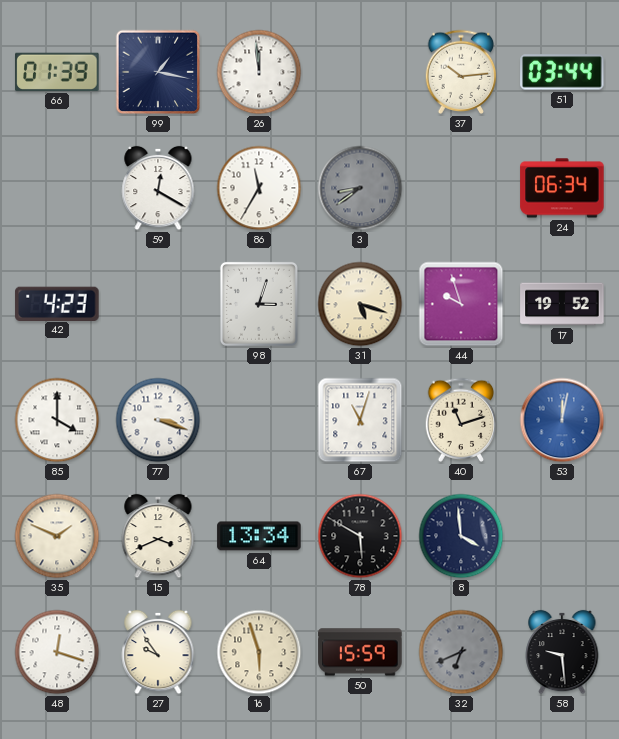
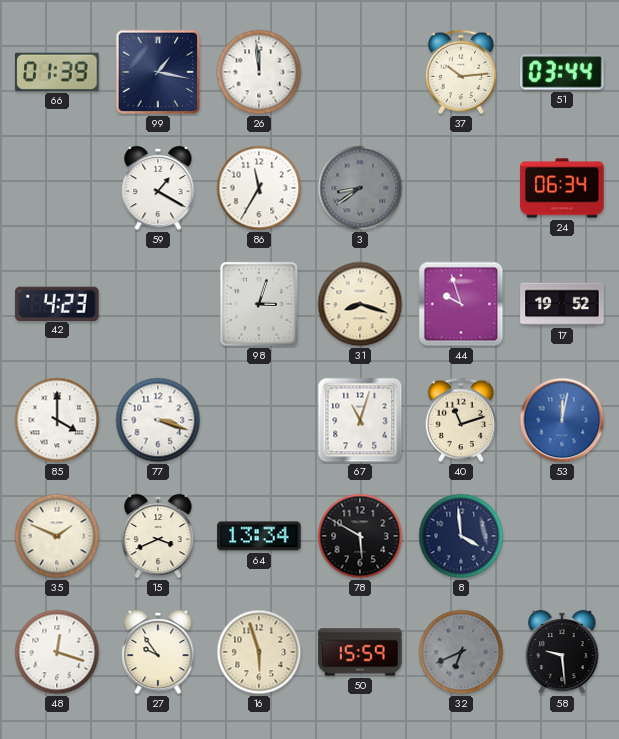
59: 12:20 -> 1:20
31: 5:18 -> 8:18
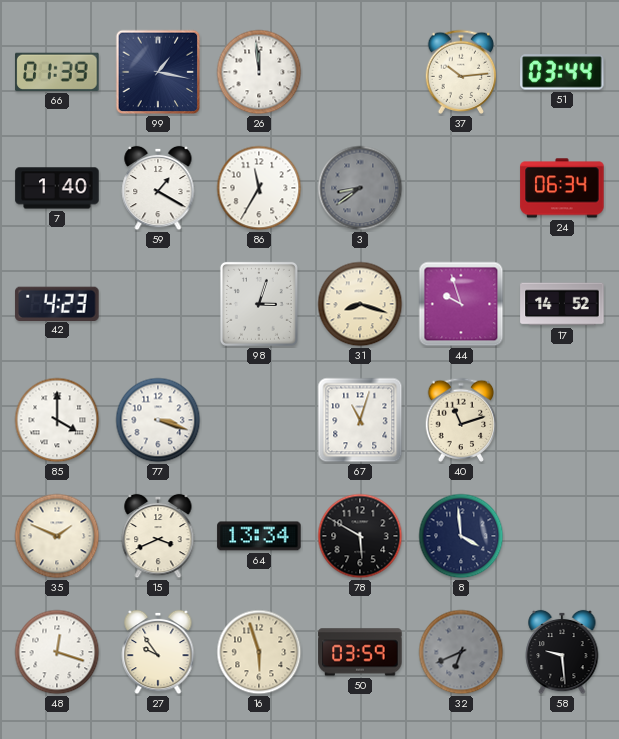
7: none -> 1:40
17: 19:52 -> 14:52
53: 12:02 -> none
50: 15:59 -> 03:59
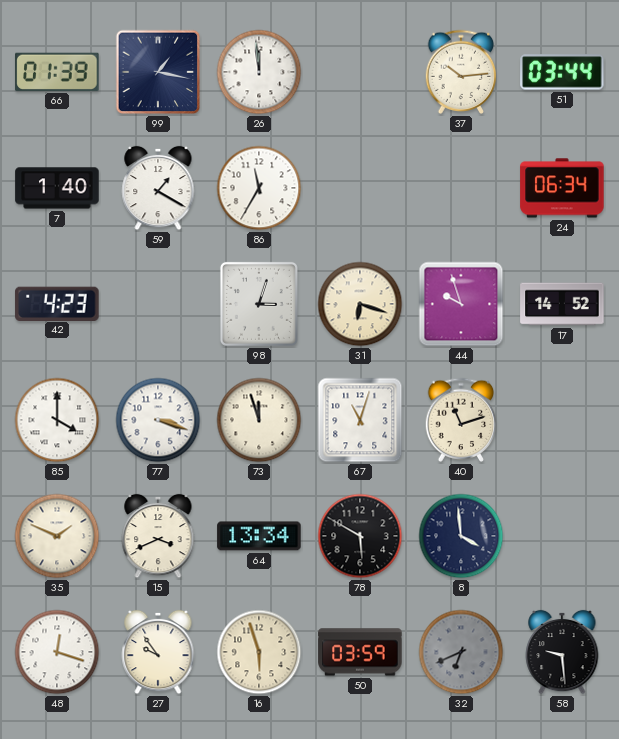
3: 8:39 -> none
31: 8:18 -> 6:18
73: none -> 11:57
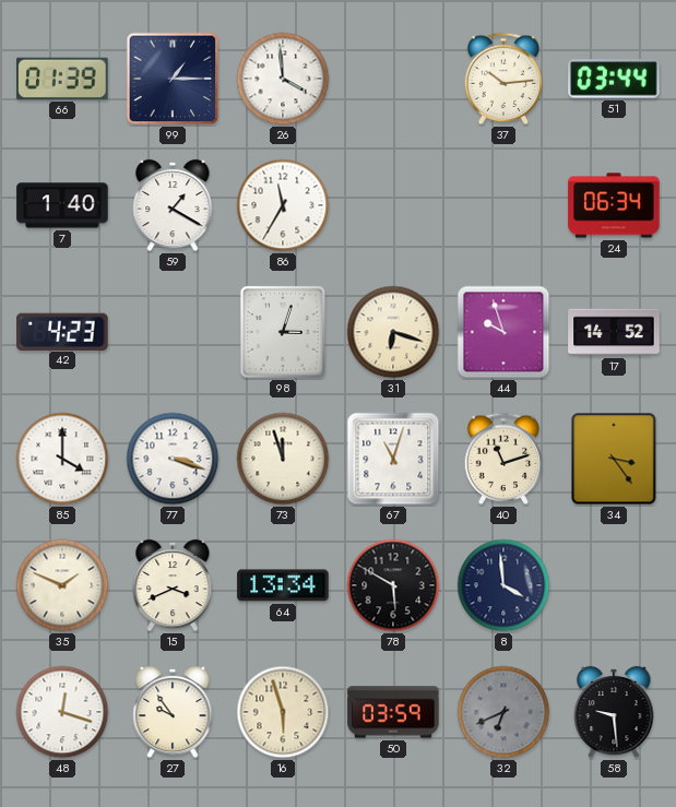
99: 1:17 -> 1:15
26: 11:59 -> 3:59
34: none -> 3:24
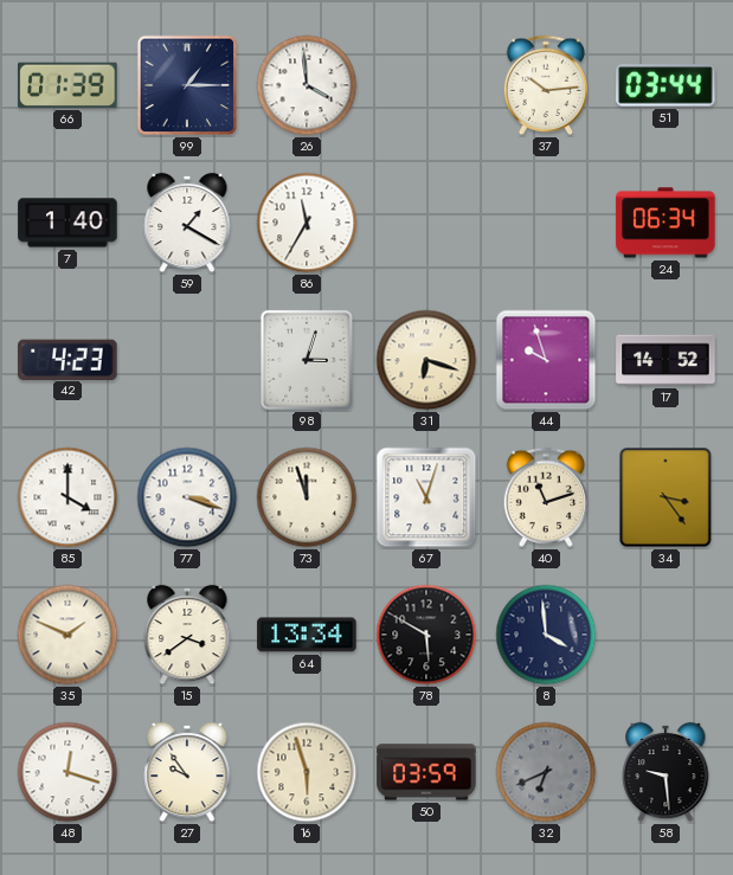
15: 3:41 -> 3:39
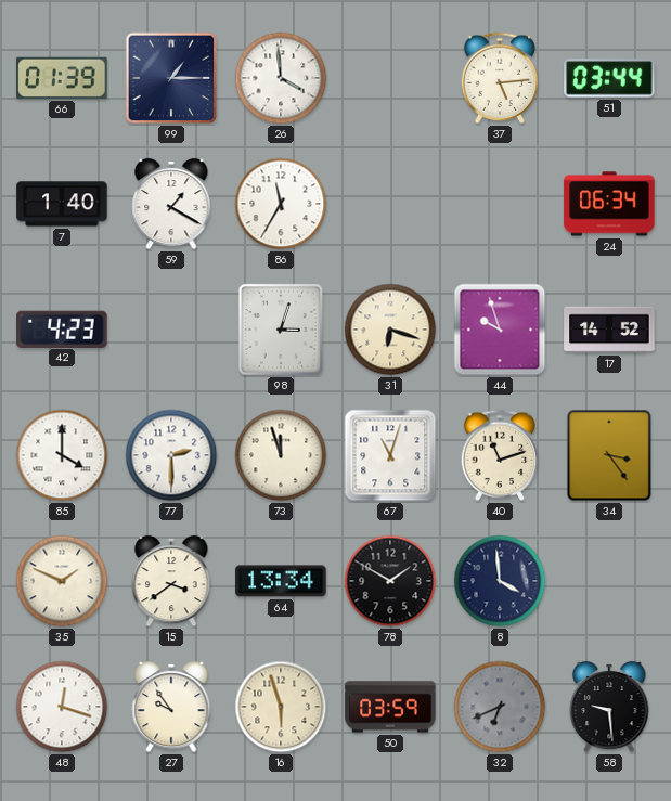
37: 10:14 -> 5:14
77: 3:18 -> 2:30
78: 5:50 -> 1:50
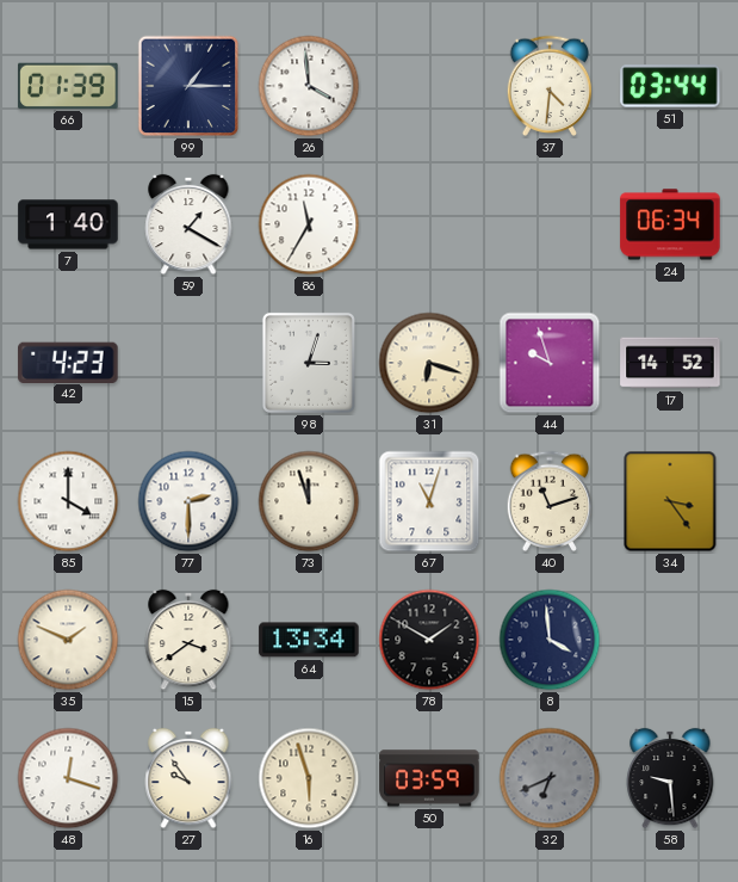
37: 5:14 -> 4:31
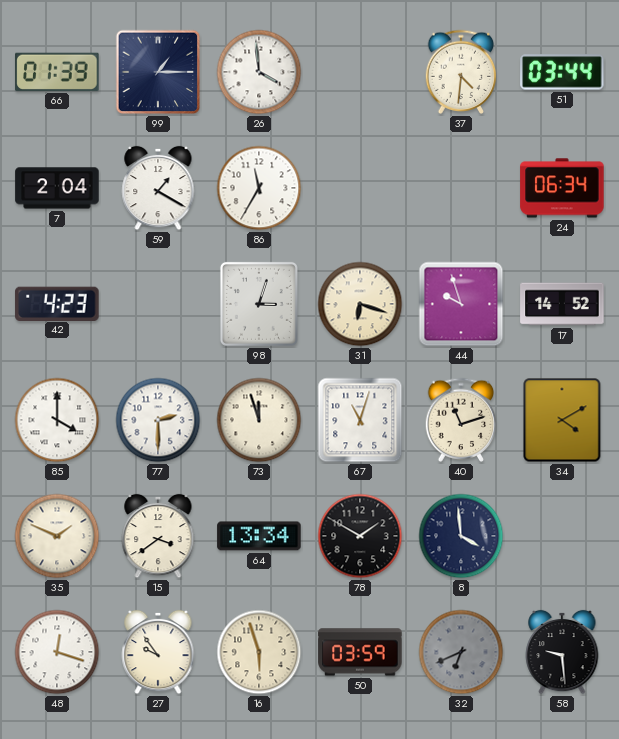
7: 1:40 -> 2:04
34: 3:24 -> 4:10
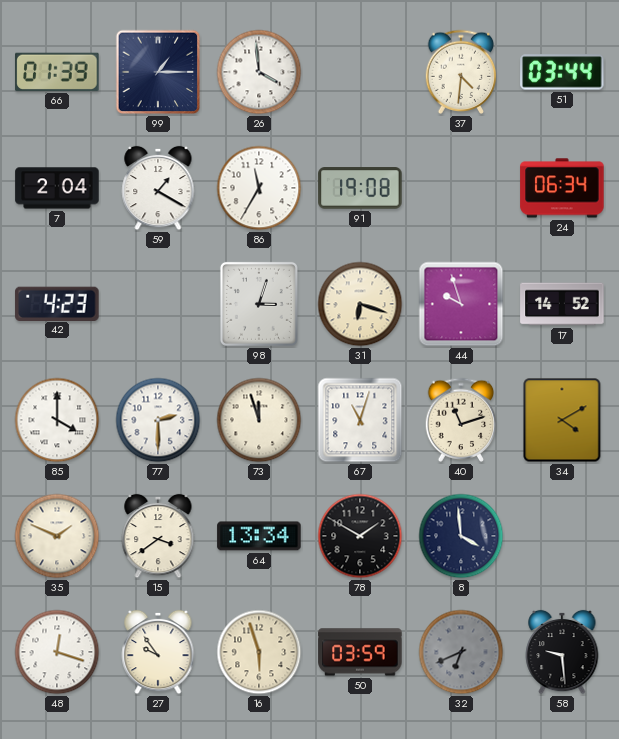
91: none -> 19:08
